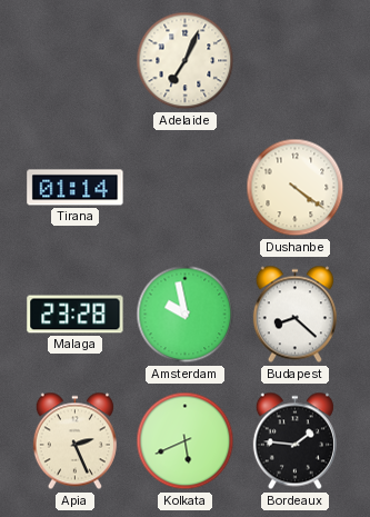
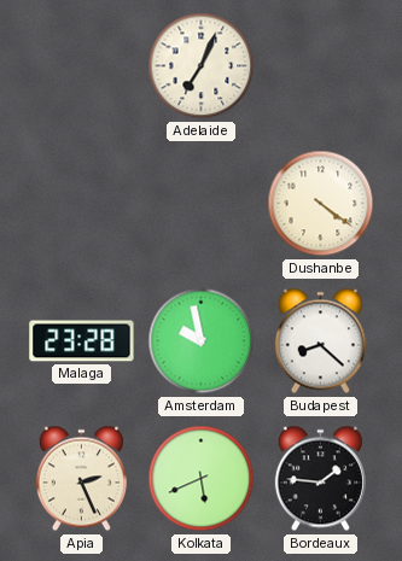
Tirana: 01:14 -> none
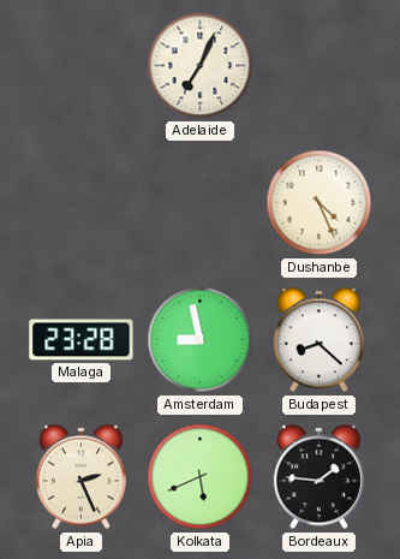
Dushanbe: 4:21 -> 4:26
Amsterdam: 9:58 -> 8:58
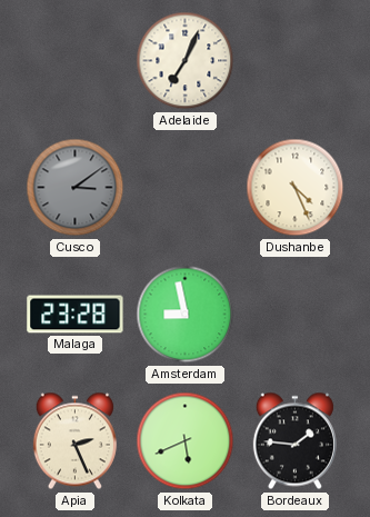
Cusco: none -> 3:09
Budapest: 8:22 -> none
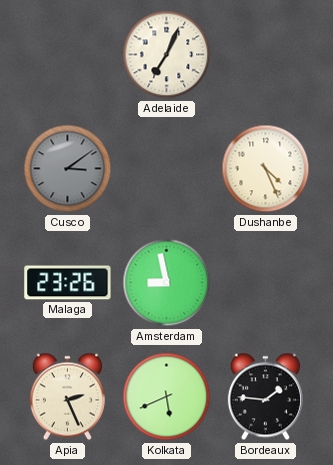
Malaga: 23:28 -> 23:26
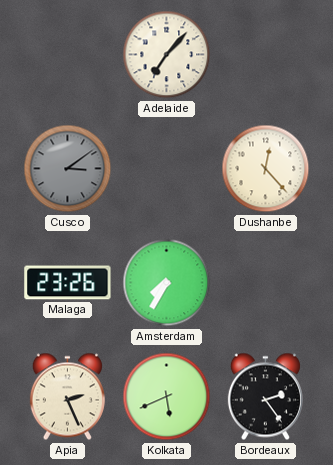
Adelaide: 7:04 -> 7:07
Dushanbe: 4:26 -> 12:23
Amsterdam: 8:58 -> 7:35
Bordeaux: 1:46 -> 2:24
